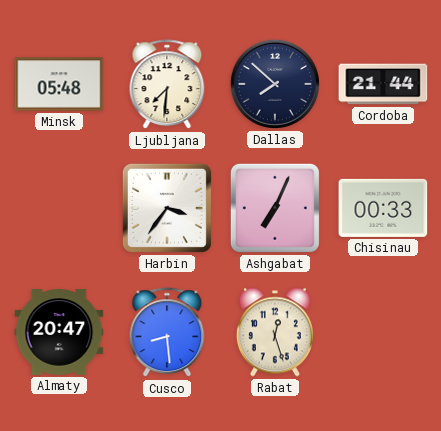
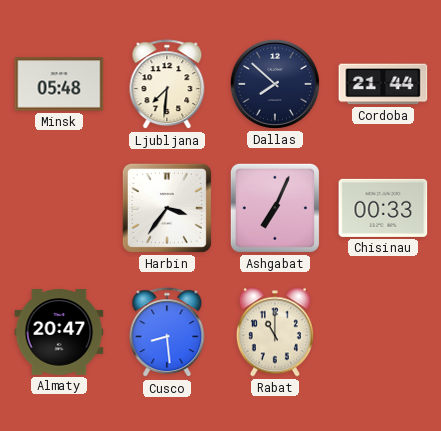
Rabat: 12:27 -> 11:00
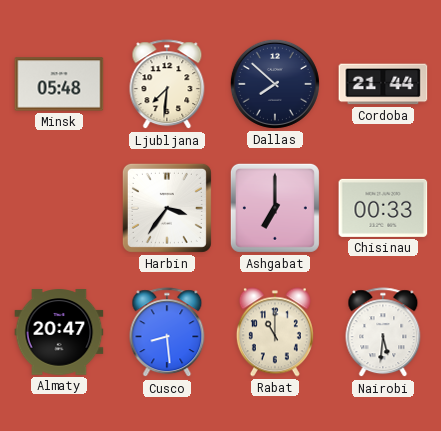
Ashgabat: 7:04 -> 7:00
Nairobi: none -> 5:31
